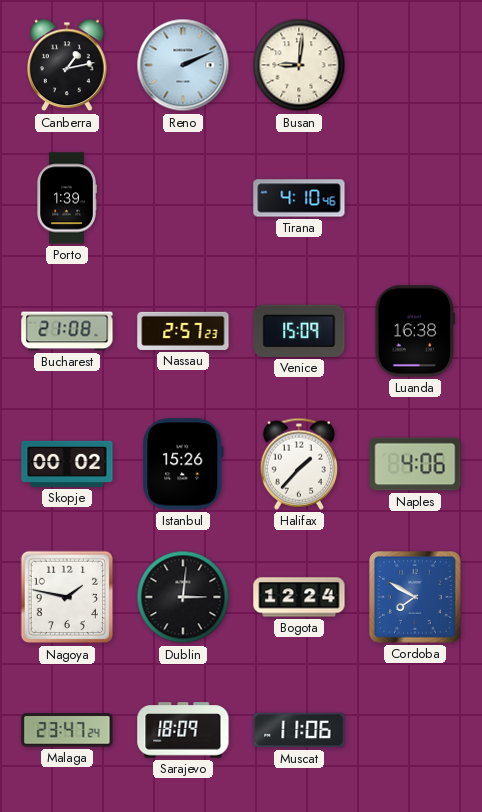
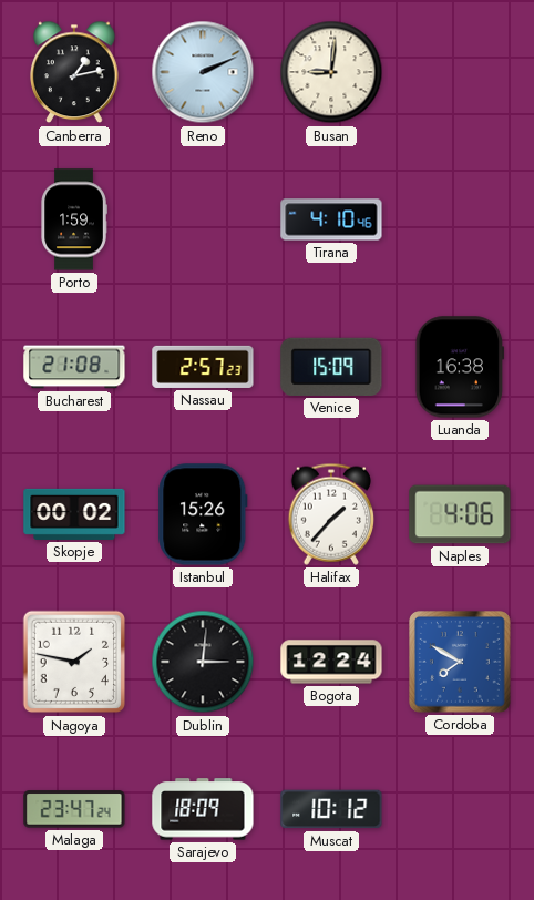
Porto: 1:39 -> 1:59
Muscat: 11:06 -> 10:12
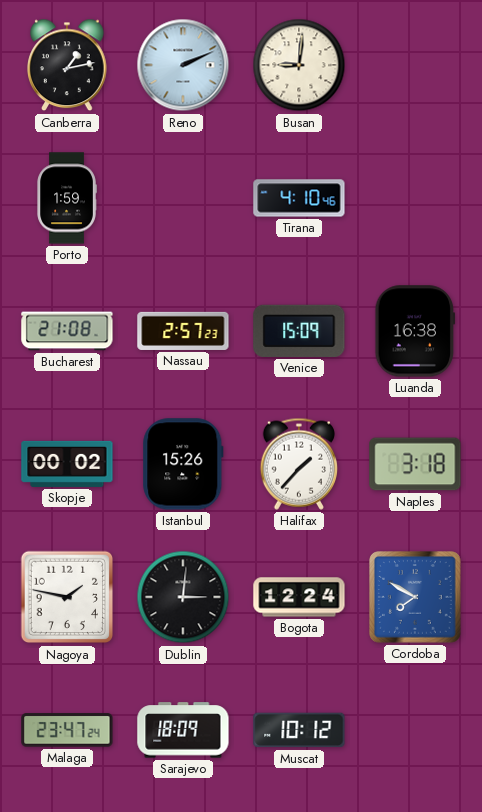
Naples: 4:06 -> 3:18
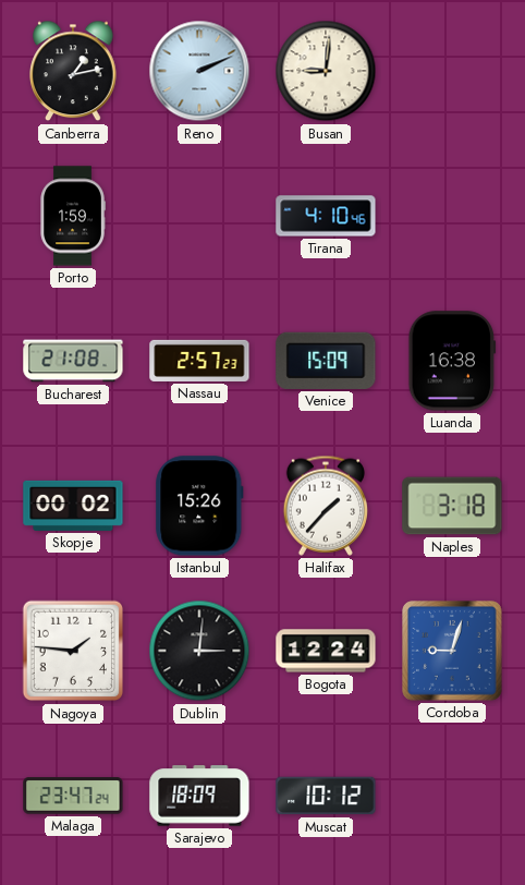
Nagoya: 1:47 -> 1:46
Cordoba: 7:50 -> 9:03
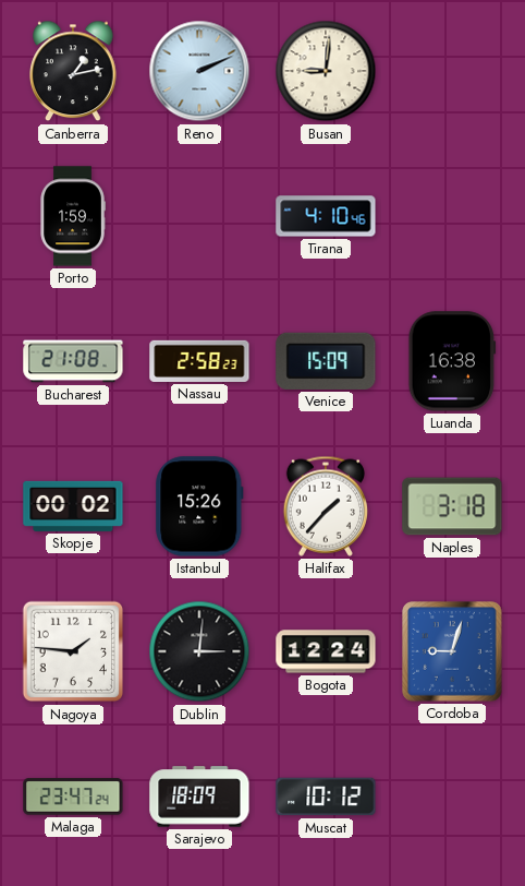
Nassau: 2:57 -> 2:58
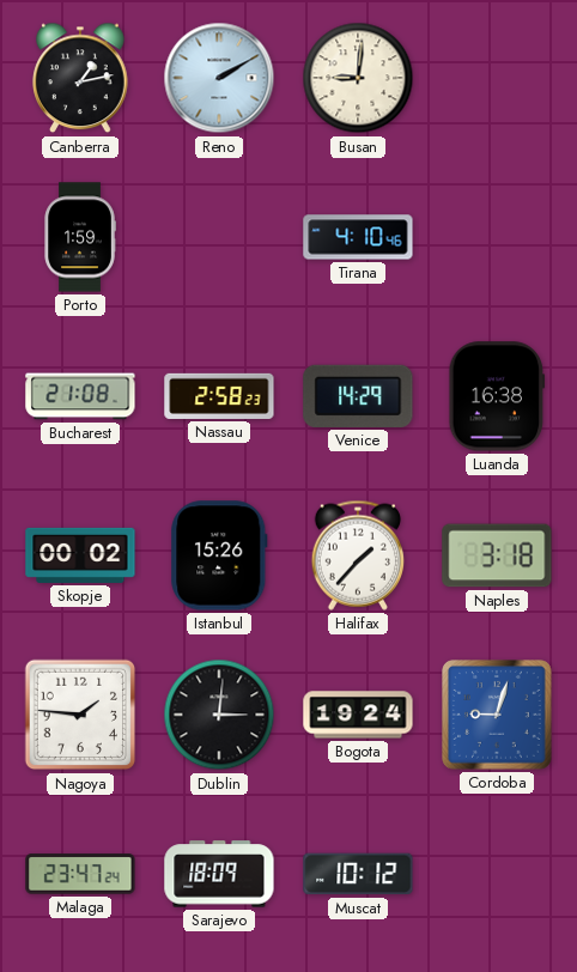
Reno: 2:11 -> 2:10
Venice: 15:09 -> 14:29
Bogota: 12:24 -> 19:24
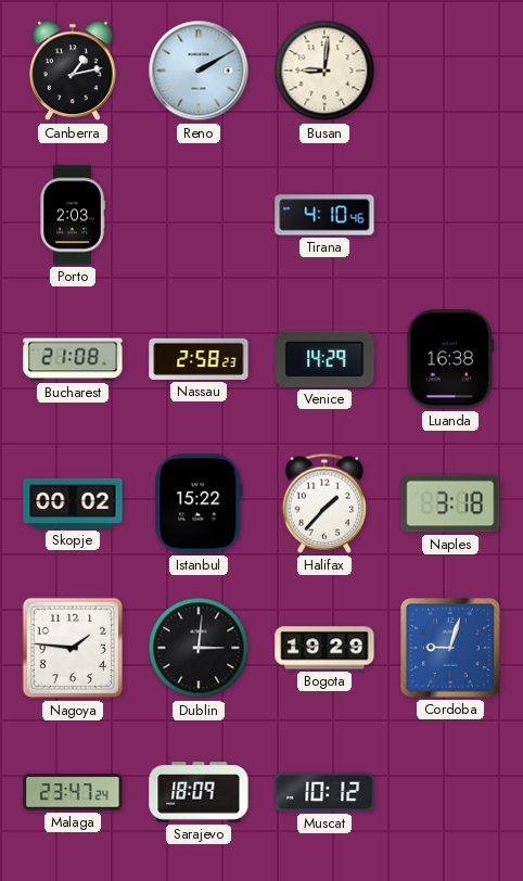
Porto: 1:59 -> 2:03
Istanbul: 15:26 -> 15:22
Bogota: 19:24 -> 19:29
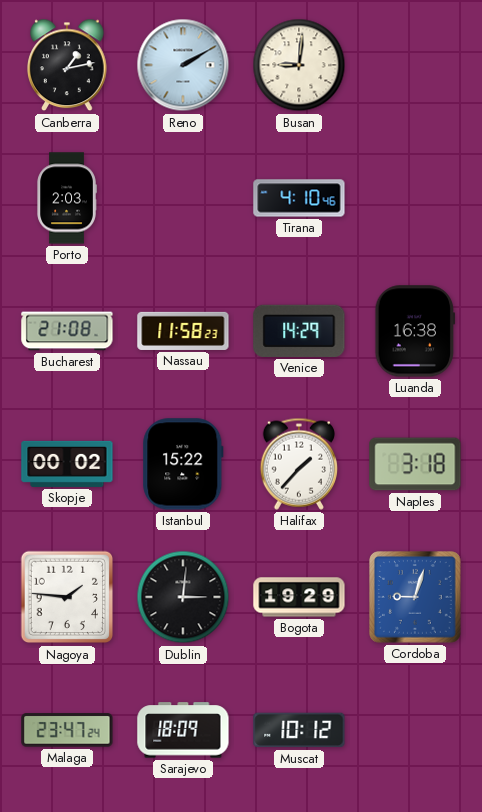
Nassau: 2:58 -> 11:58
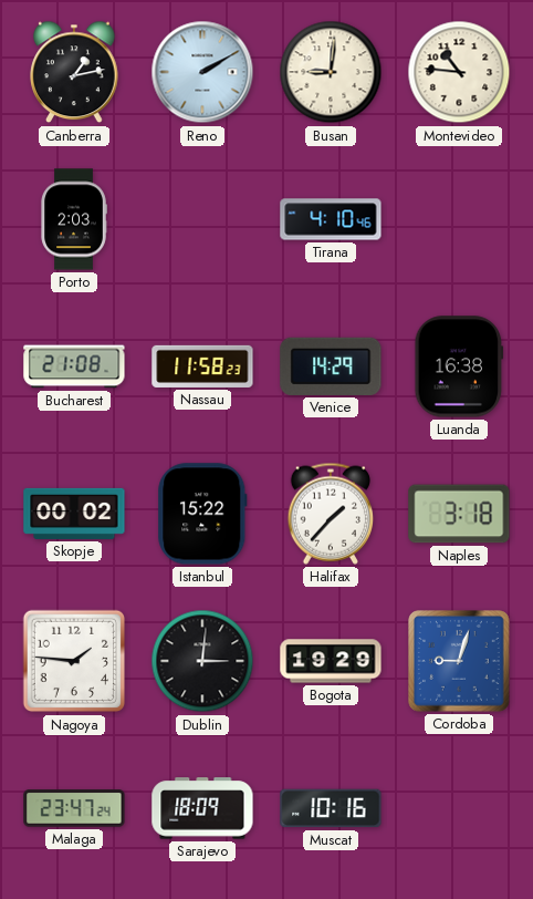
Montevideo: none -> 10:46
Muscat: 10:12 -> 10:16
